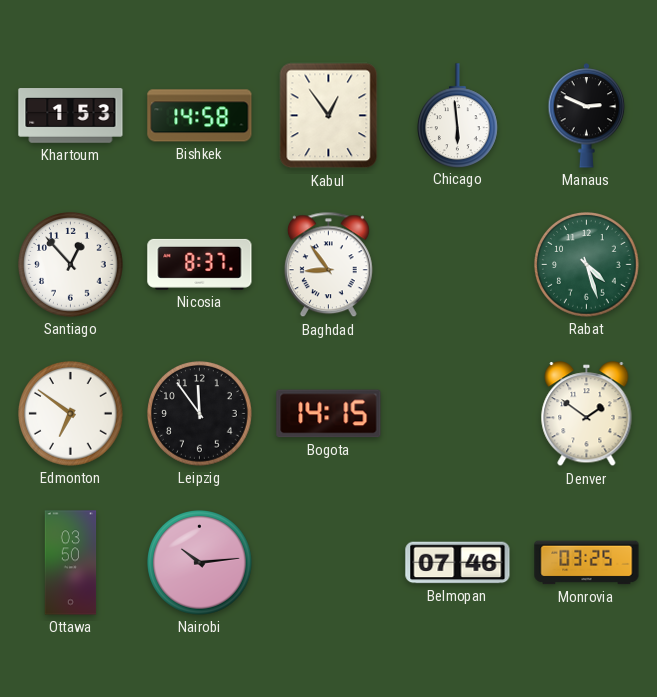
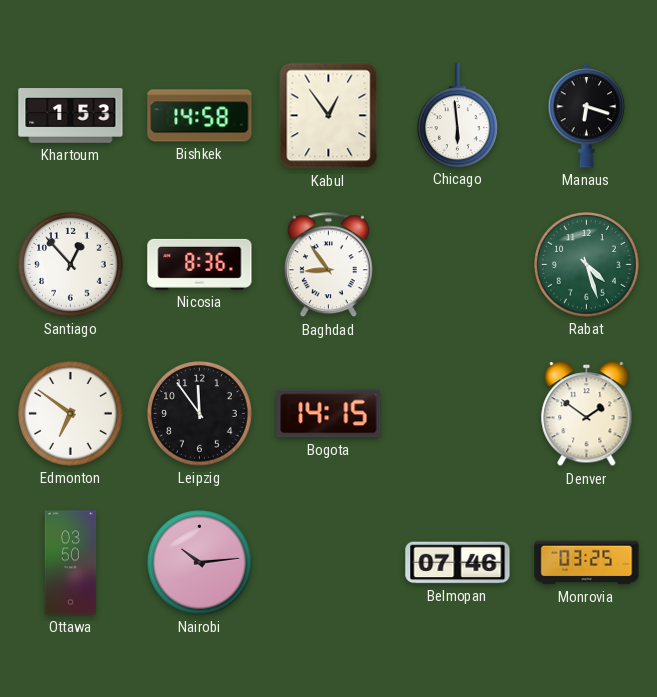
Manaus: 2:49 -> 6:18
Nicosia: 8:37 -> 8:36
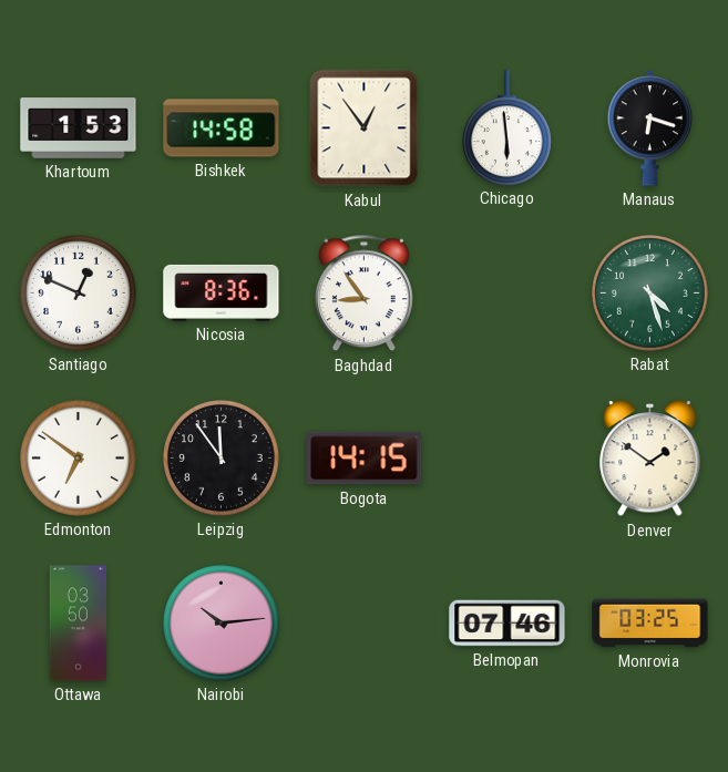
Santiago: 12:53 -> 12:49
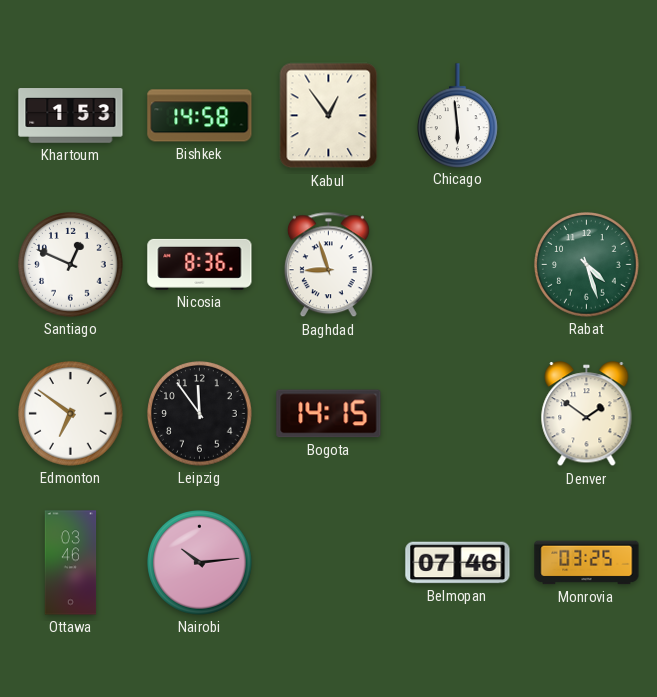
Manaus: 6:18 -> none
Baghdad: 8:54 -> 8:57
Ottawa: 03:50 -> 03:46
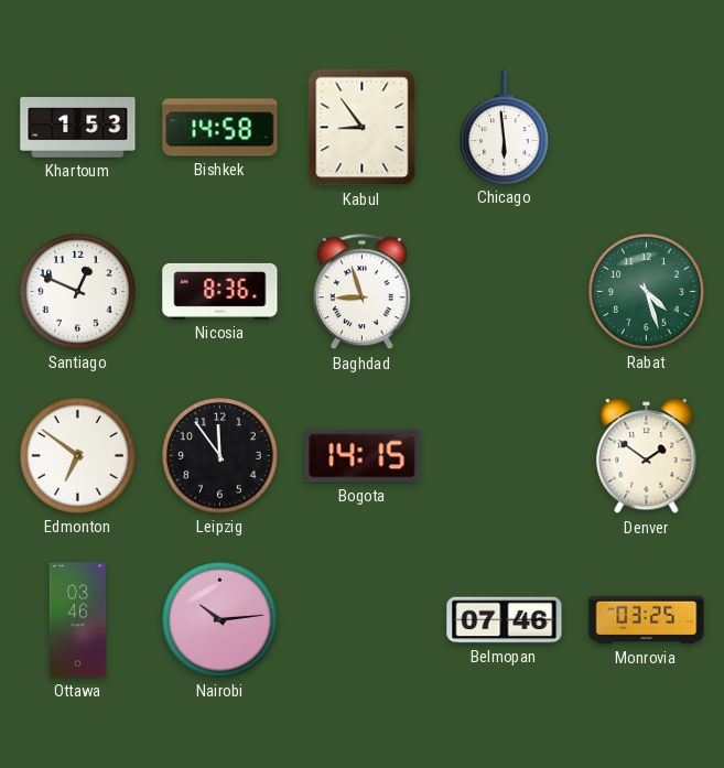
Kabul: 12:54 -> 8:54
